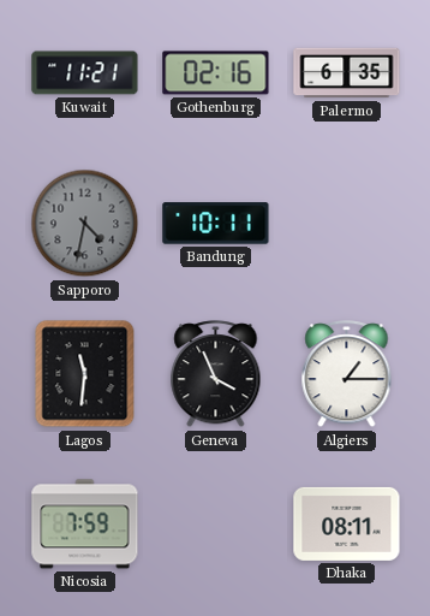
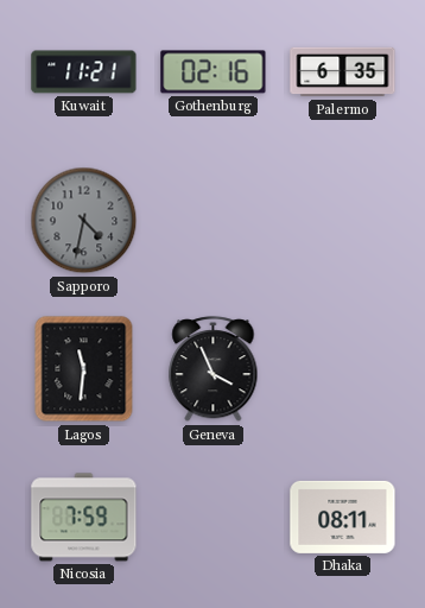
Bandung: 10:11 -> none
Algiers: 1:15 -> none
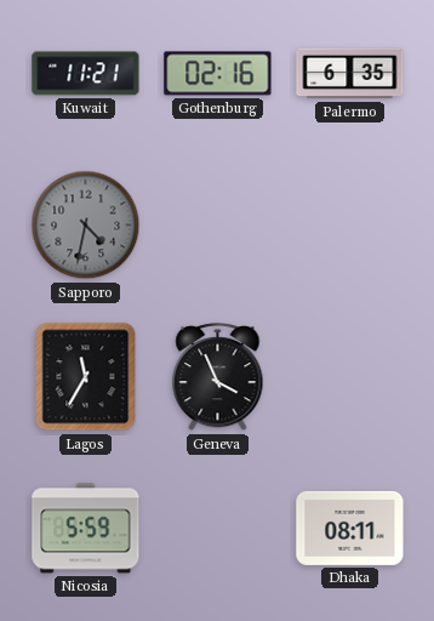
Lagos: 11:31 -> 11:35
Nicosia: 7:59 -> 5:59
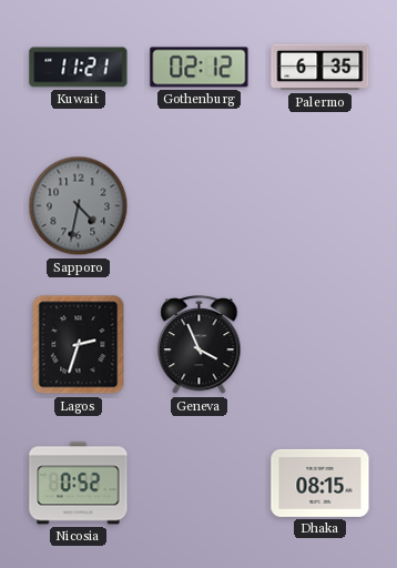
Gothenburg: 02:16 -> 02:12
Lagos: 11:35 -> 2:33
Nicosia: 5:59 -> 0:52
Dhaka: 08:11 -> 08:15
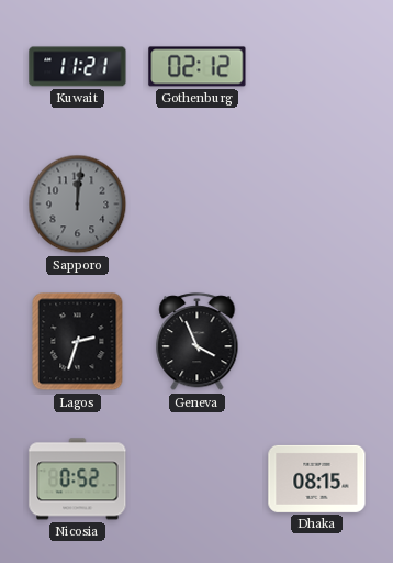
Palermo: 6:35 -> none
Sapporo: 4:32 -> 12:01
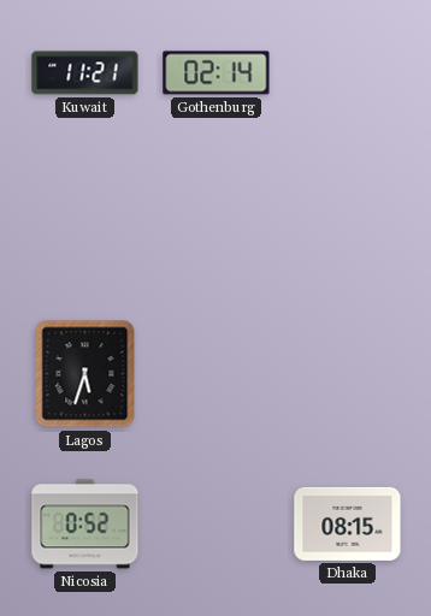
Gothenburg: 02:12 -> 02:14
Sapporo: 12:01 -> none
Lagos: 2:33 -> 5:33
Geneva: 3:56 -> none
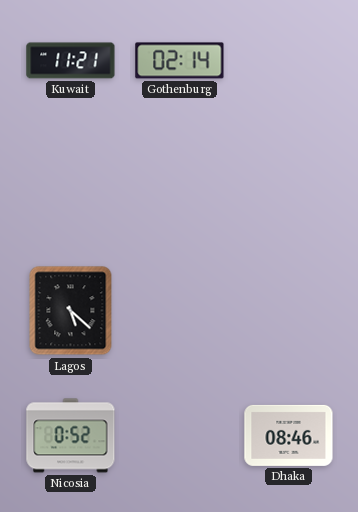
Lagos: 5:33 -> 5:22
Dhaka: 08:15 -> 08:46
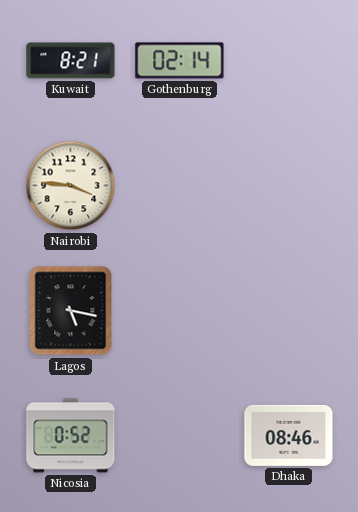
Kuwait: 11:21 -> 8:21
Nairobi: none -> 3:46
Lagos: 5:22 -> 5:17
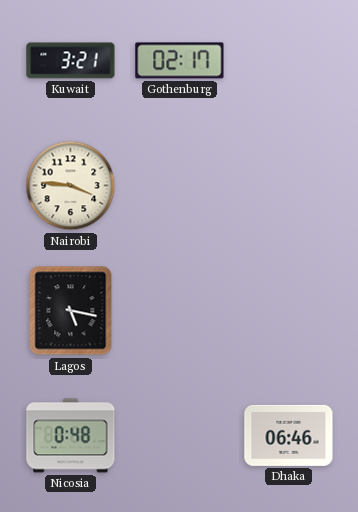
Kuwait: 8:21 -> 3:21
Gothenburg: 02:14 -> 02:17
Nicosia: 0:52 -> 0:48
Dhaka: 08:46 -> 06:46
